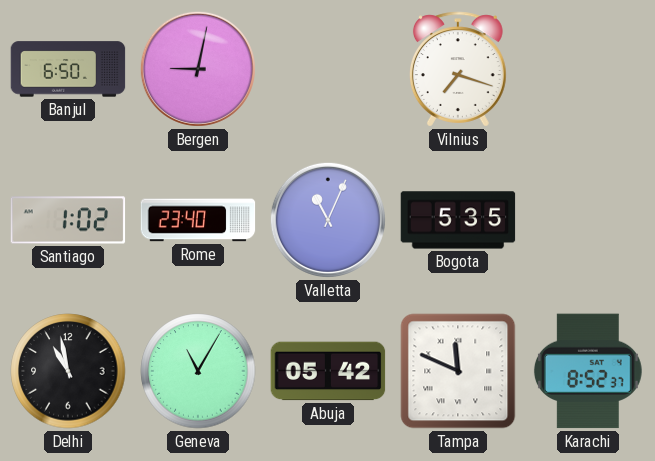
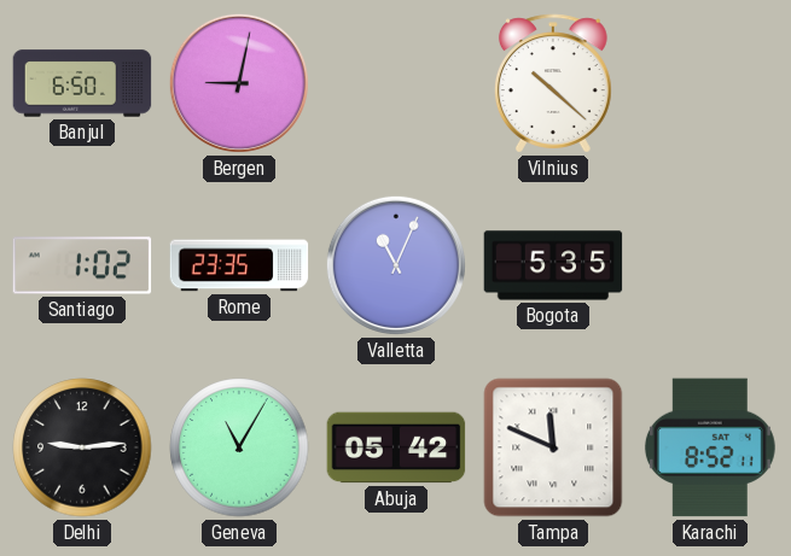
Vilnius: 7:18 -> 10:22
Rome: 23:40 -> 23:35
Delhi: 10:58 -> 9:14
Karachi: 8:52:37 -> 8:52:11
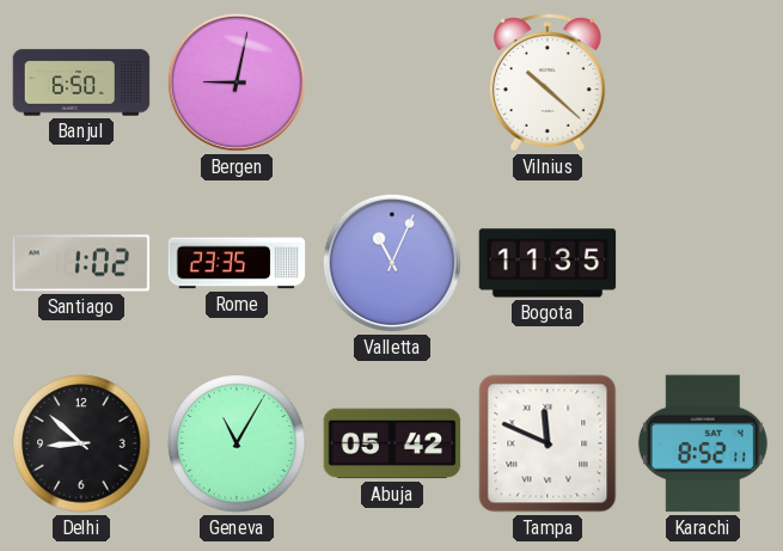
Bogota: 5:35 -> 11:35
Delhi: 9:14 -> 8:52
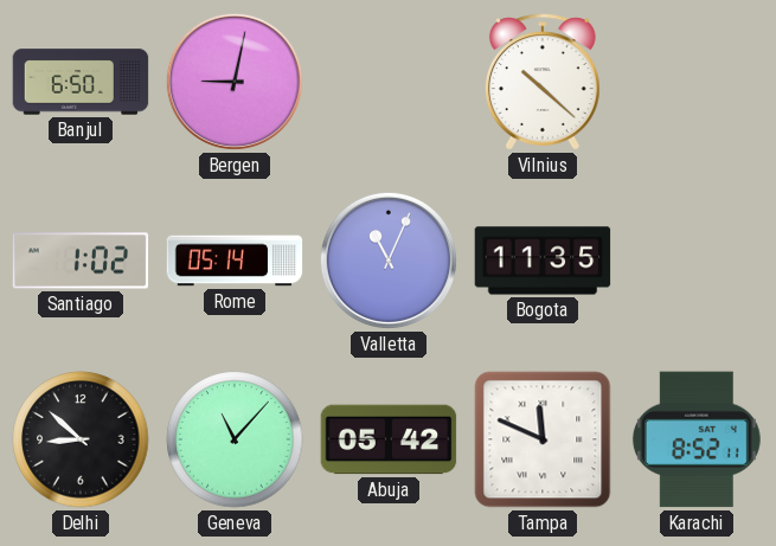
Rome: 23:35 -> 05:14
Geneva: 11:05 -> 11:07
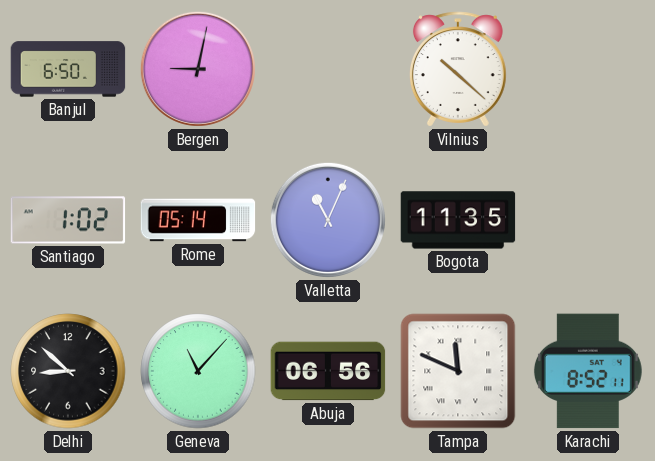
Abuja: 05:42 -> 06:56
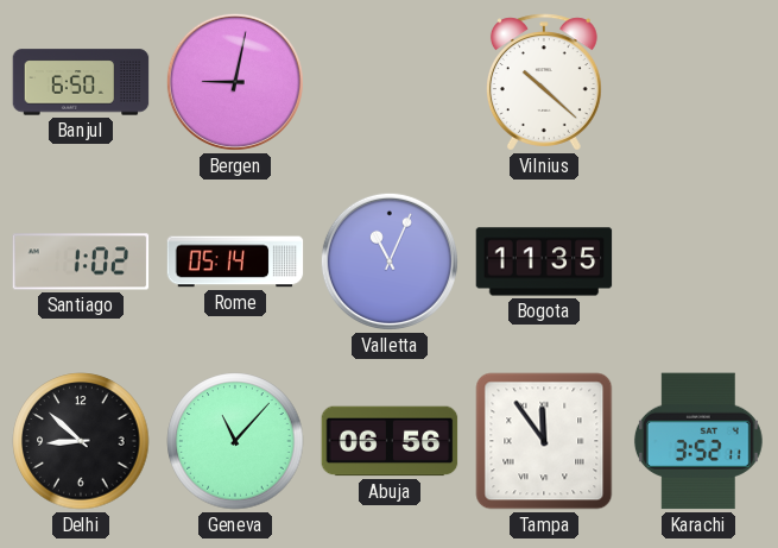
Tampa: 11:49 -> 11:54
Karachi: 8:52 -> 3:52
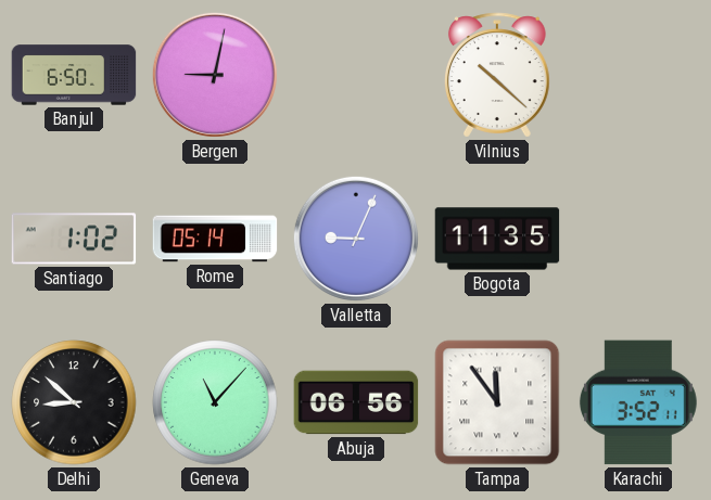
Valletta: 11:04 -> 9:04
